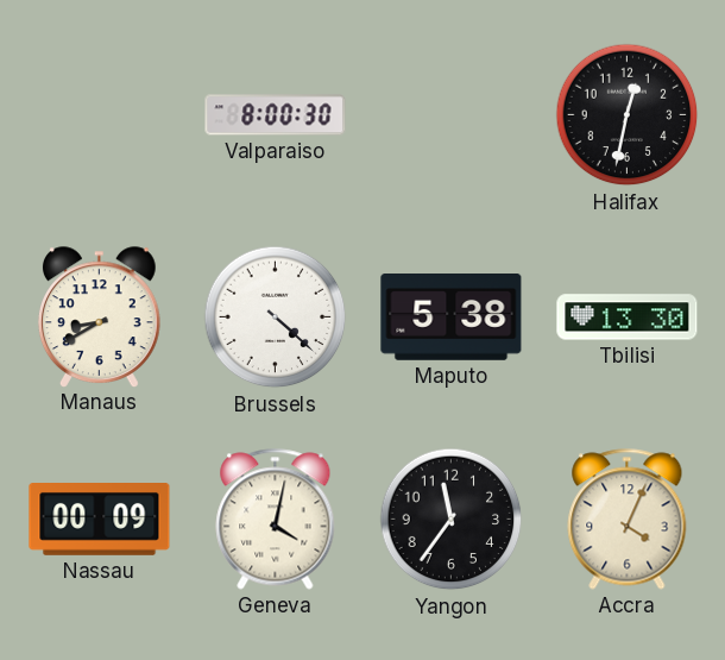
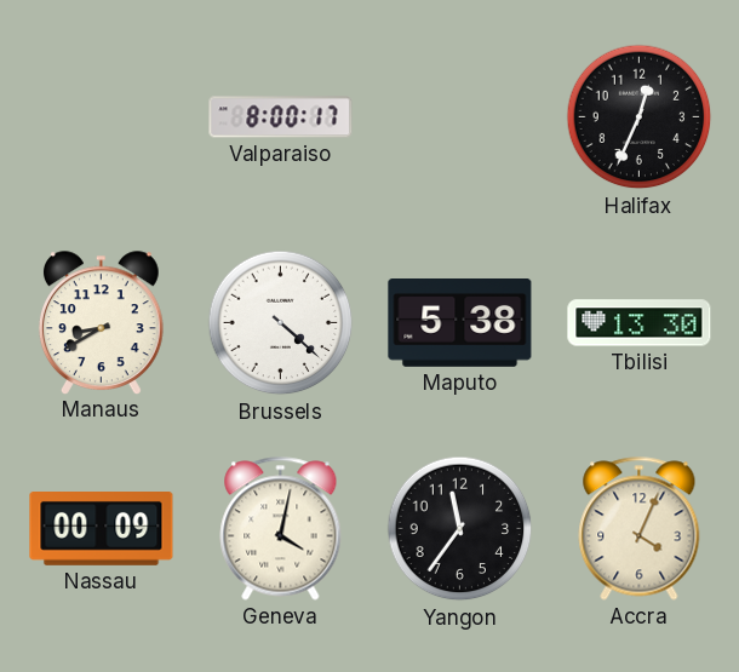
Valparaiso: 8:00:30 -> 8:00:17
Halifax: 12:32 -> 12:34
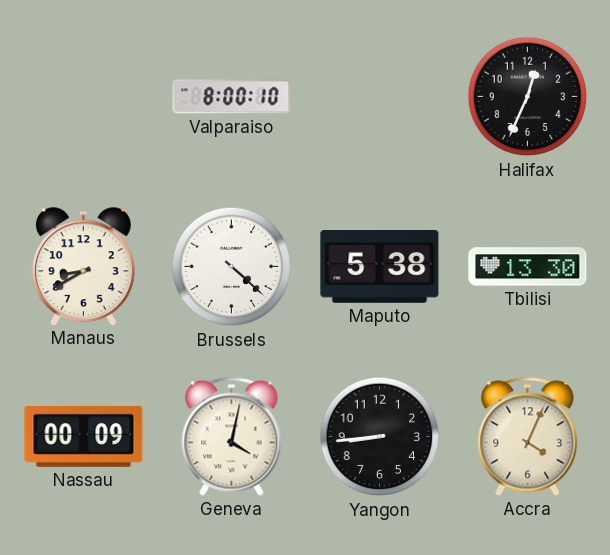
Valparaiso: 8:00:17 -> 8:00:10
Yangon: 11:36 -> 8:44
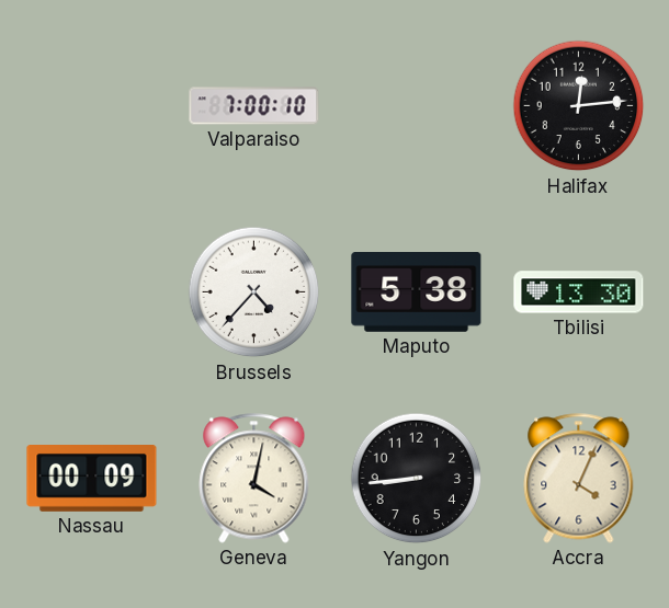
Valparaiso: 8:00 -> 7:00
Halifax: 12:34 -> 12:14
Manaus: 8:40 -> none
Brussels: 4:22 -> 4:37
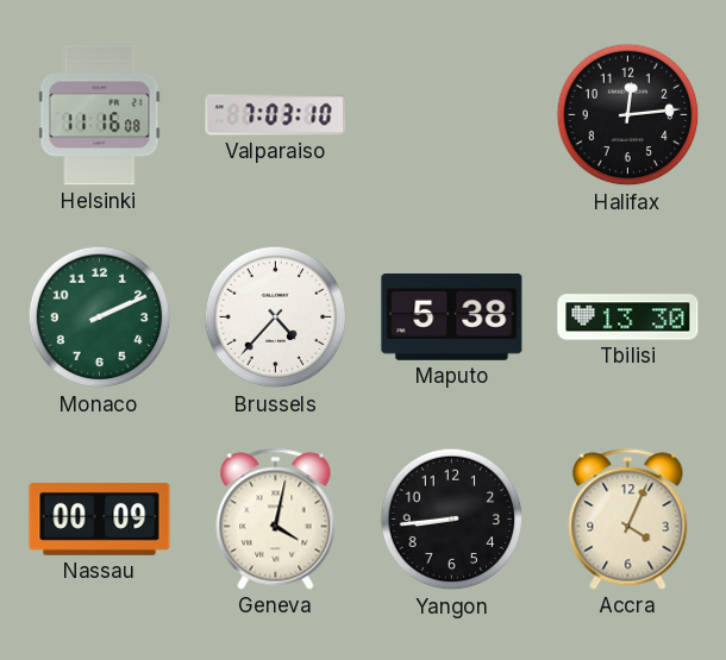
Helsinki: none -> 11:16
Valparaiso: 7:00 -> 7:03
Monaco: none -> 2:11
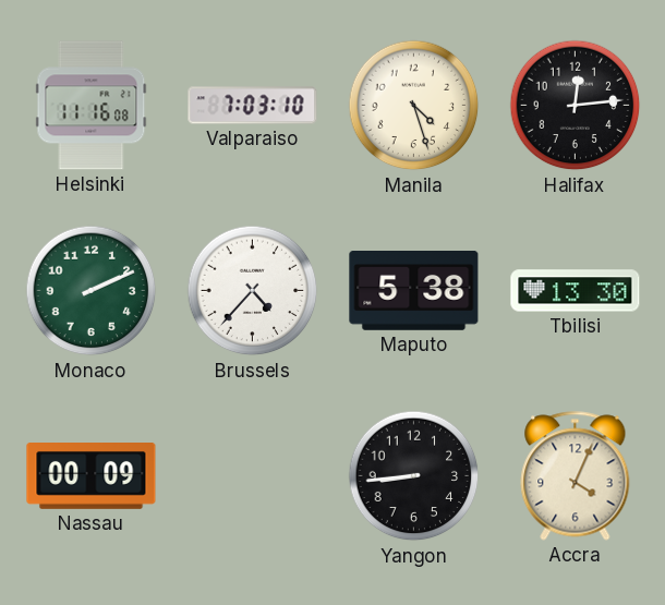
Manila: none -> 4:27
Geneva: 4:02 -> none
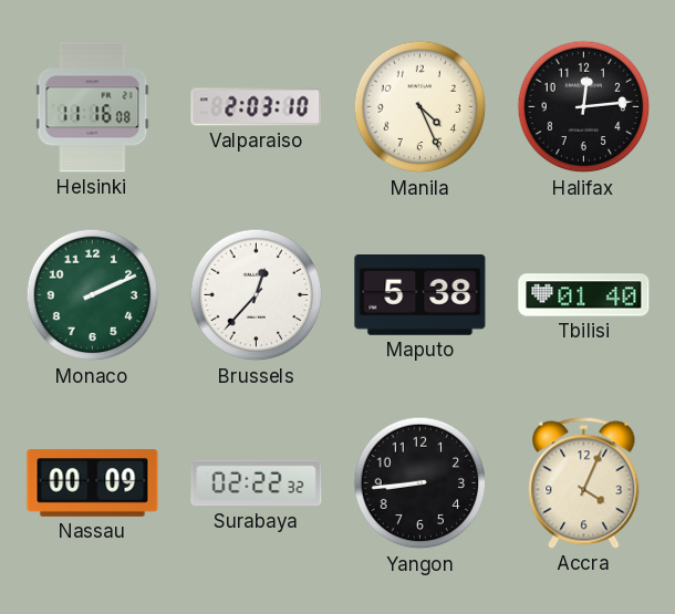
Valparaiso: 7:03 -> 2:03
Manila: 4:27 -> 4:26
Brussels: 4:37 -> 12:37
Tbilisi: 13:30 -> 01:40
Surabaya: none -> 02:22
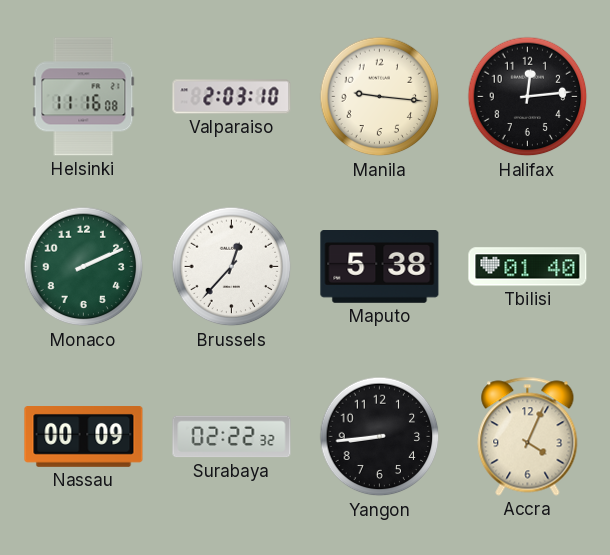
Manila: 4:26 -> 9:16
